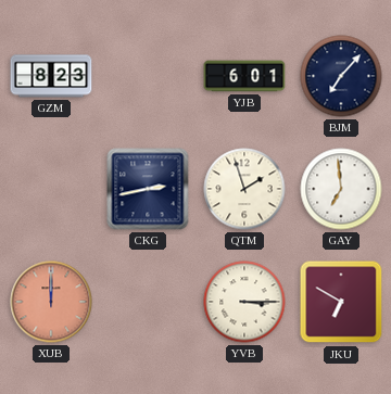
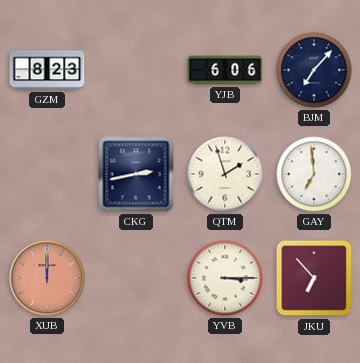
YJB: 6:01 -> 6:06
JKU: 6:50 -> 6:53
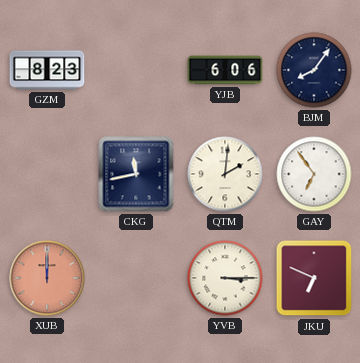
BJM: 7:07 -> 8:06
CKG: 2:43 -> 11:43
QTM: 1:57 -> 2:01
GAY: 6:59 -> 6:54
JKU: 6:53 -> 6:49
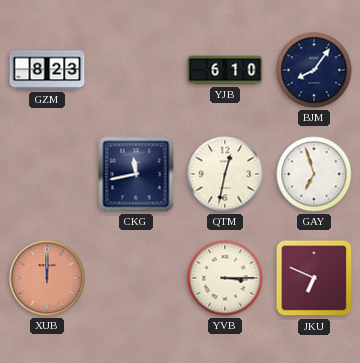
YJB: 6:06 -> 6:10
QTM: 2:01 -> 12:32
GAY: 6:54 -> 6:57
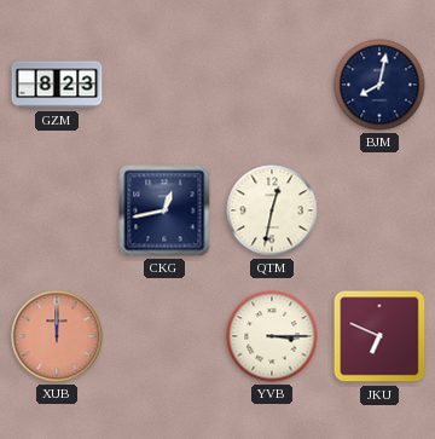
YJB: 6:10 -> none
BJM: 8:06 -> 8:02
CKG: 11:43 -> 12:43
GAY: 6:57 -> none
